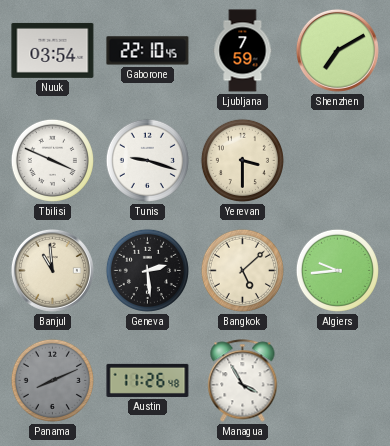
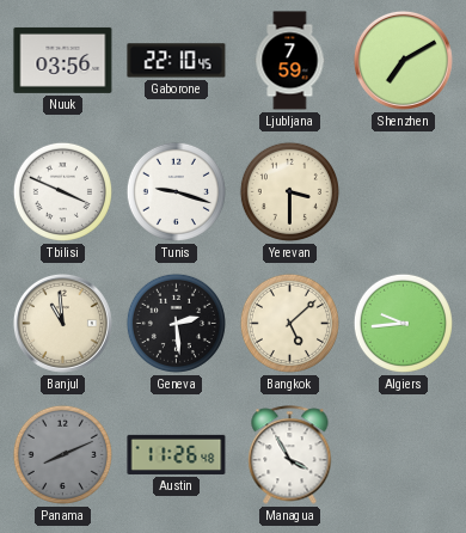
Nuuk: 03:54 -> 03:56
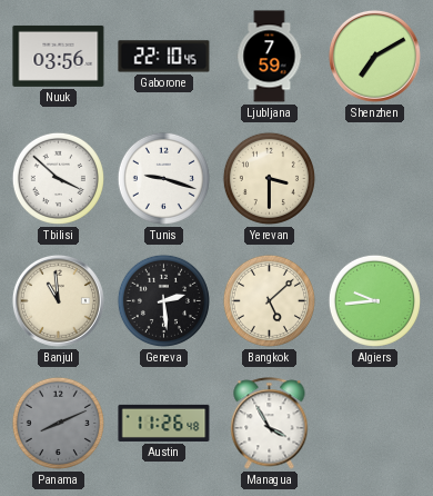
Tbilisi: 3:49 -> 3:52
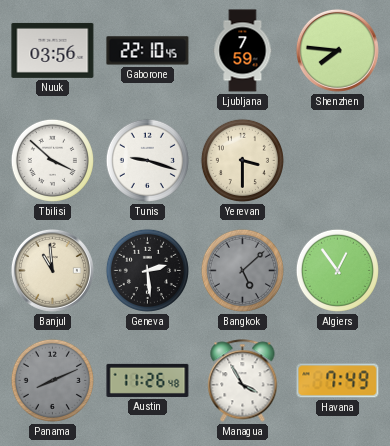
Shenzhen: 7:10 -> 7:46
Bangkok dial: cream -> grey
Algiers: 9:44 -> 12:54
Havana: none -> 7:49
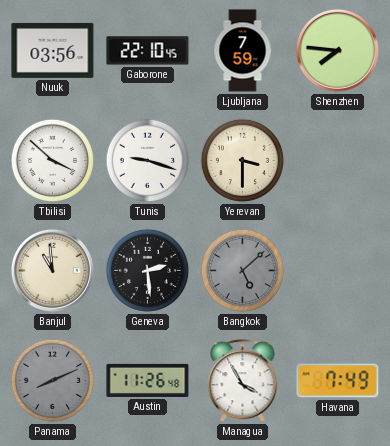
Algiers: 12:54 -> none
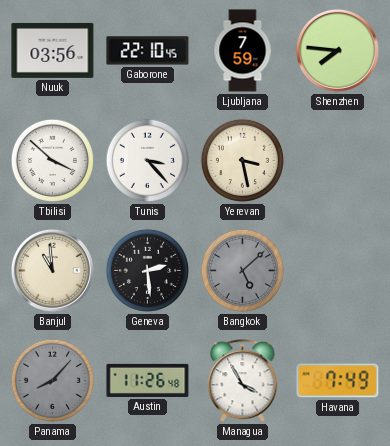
Tunis: 9:18 -> 3:23
Yerevan: 3:30 -> 3:28
Panama: 8:11 -> 8:07
